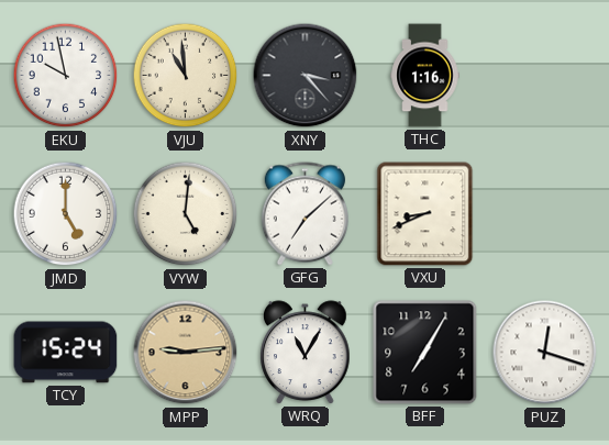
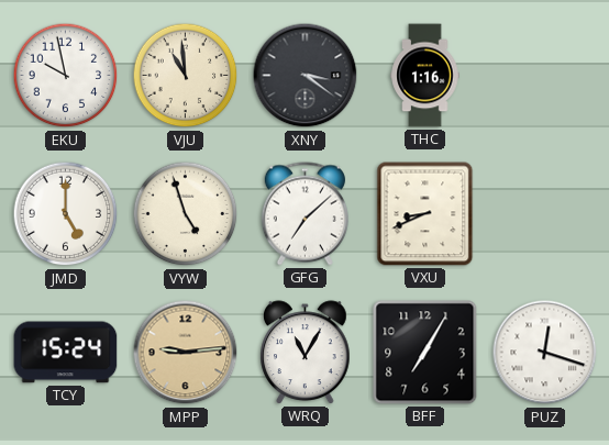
XNY: 3:23 -> 3:21
VYW: 5:01 -> 4:57
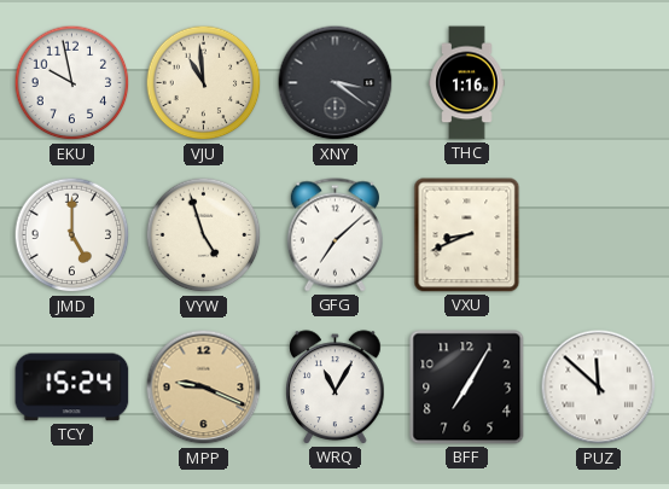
MPP: 9:14 -> 9:19
PUZ: 12:18 -> 11:52
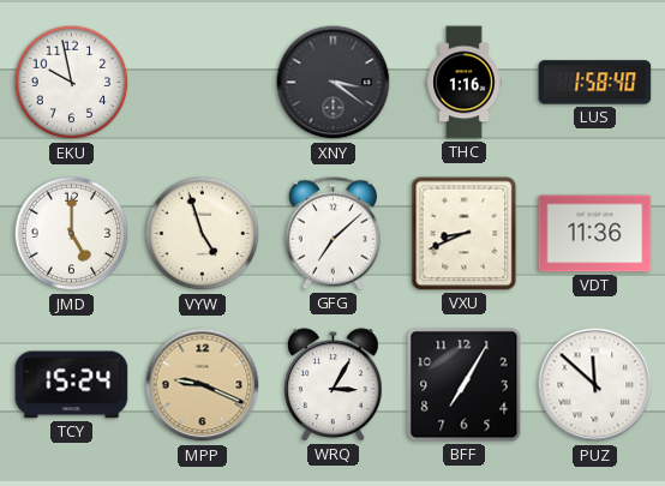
VJU: 10:59 -> none
LUS: none -> 1:58
VDT: none -> 11:36
WRQ: 11:05 -> 3:05
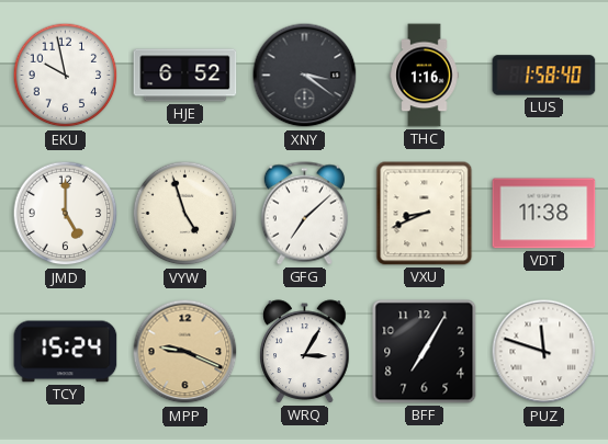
HJE: none -> 6:52
VDT: 11:36 -> 11:38
PUZ: 11:52 -> 11:48
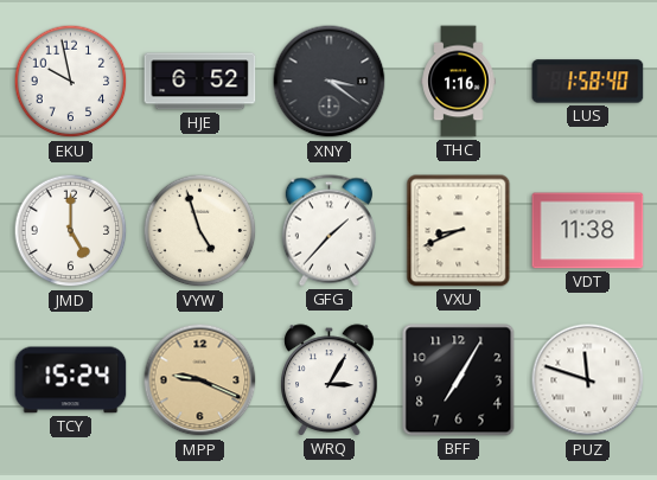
GFG: 7:08 -> 1:37
